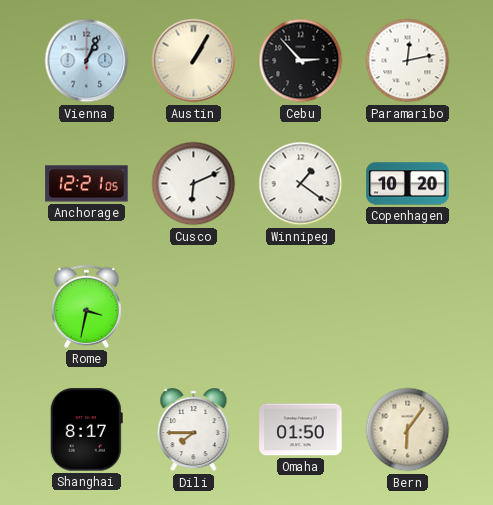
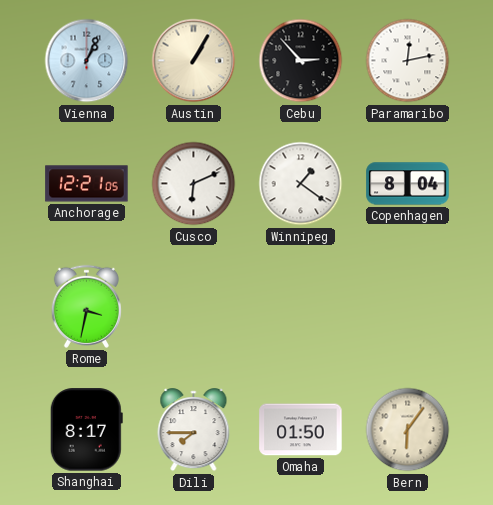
Copenhagen: 10:20 -> 8:04
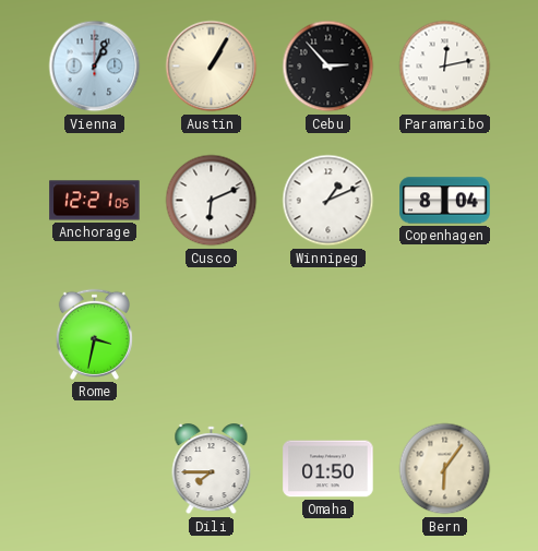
Winnipeg: 1:21 -> 1:11
Shanghai: 8:17 -> none
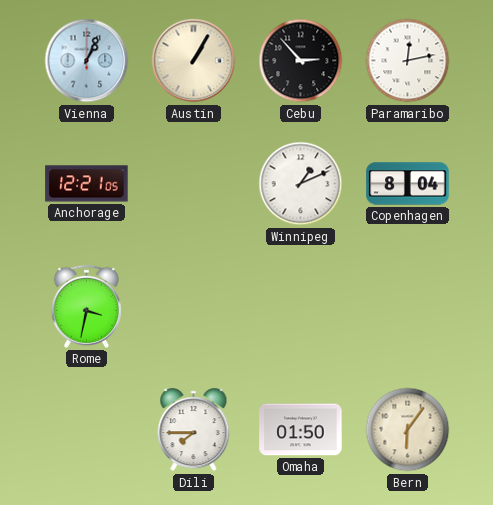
Cusco: 6:11 -> none
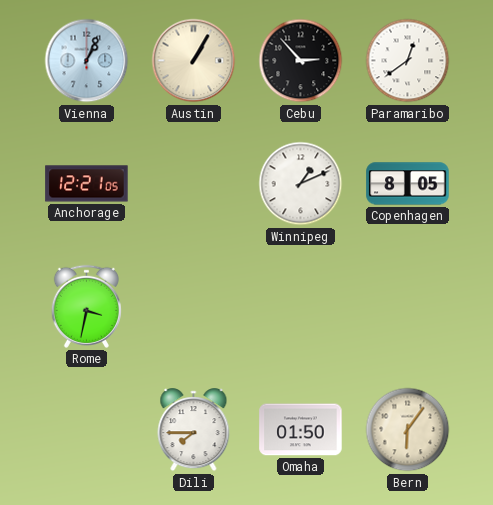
Paramaribo: 12:13 -> 12:39
Copenhagen: 8:04 -> 8:05
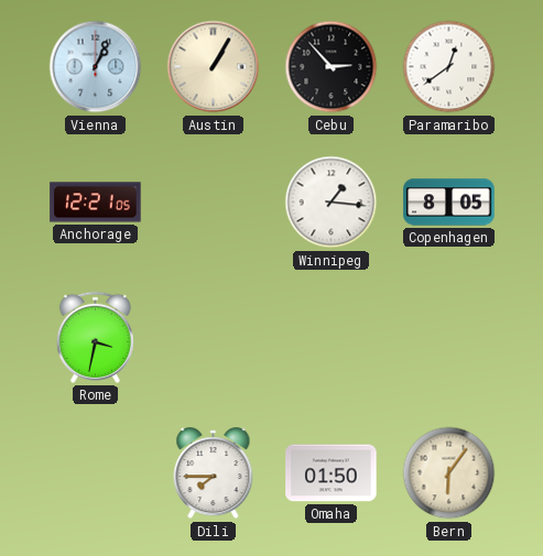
Winnipeg: 1:11 -> 1:16
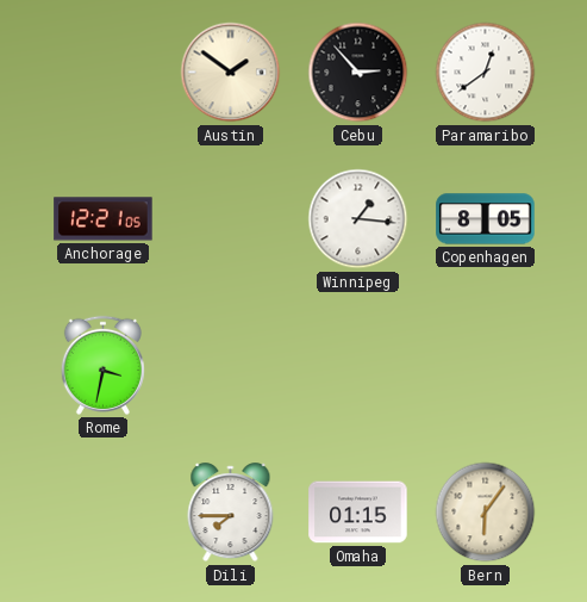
Vienna: 1:04 -> none
Austin: 1:05 -> 1:51
Omaha: 01:50 -> 01:15
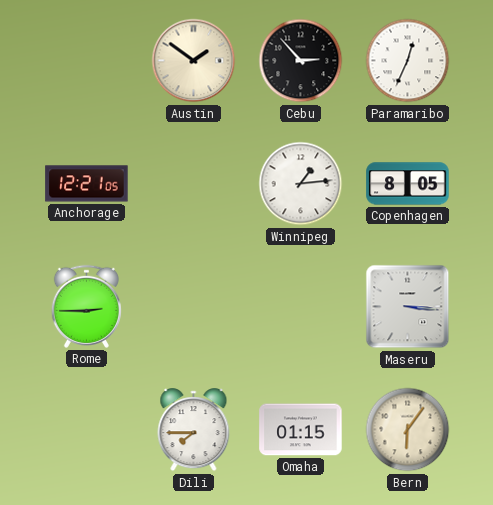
Paramaribo: 12:39 -> 12:34
Winnipeg: 1:16 -> 1:14
Rome: 3:32 -> 2:45
Maseru: none -> 3:16
